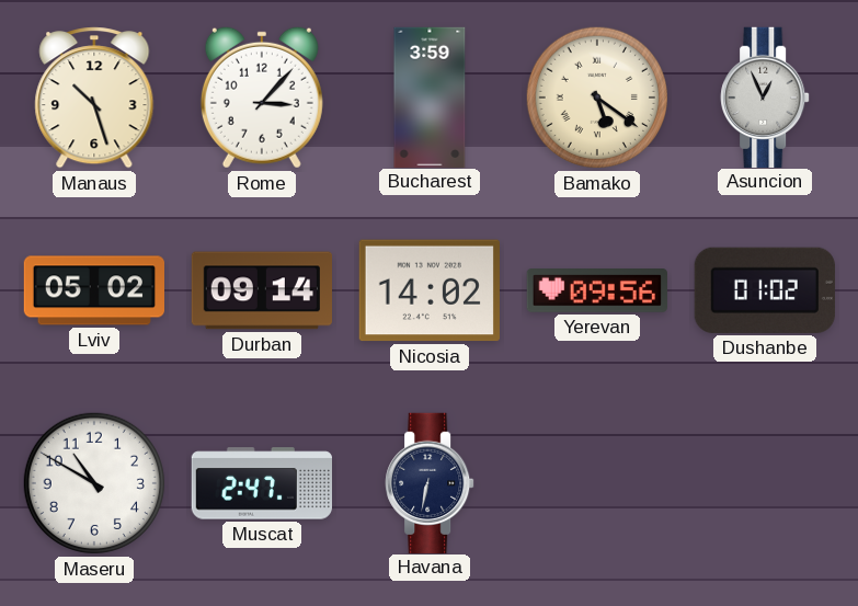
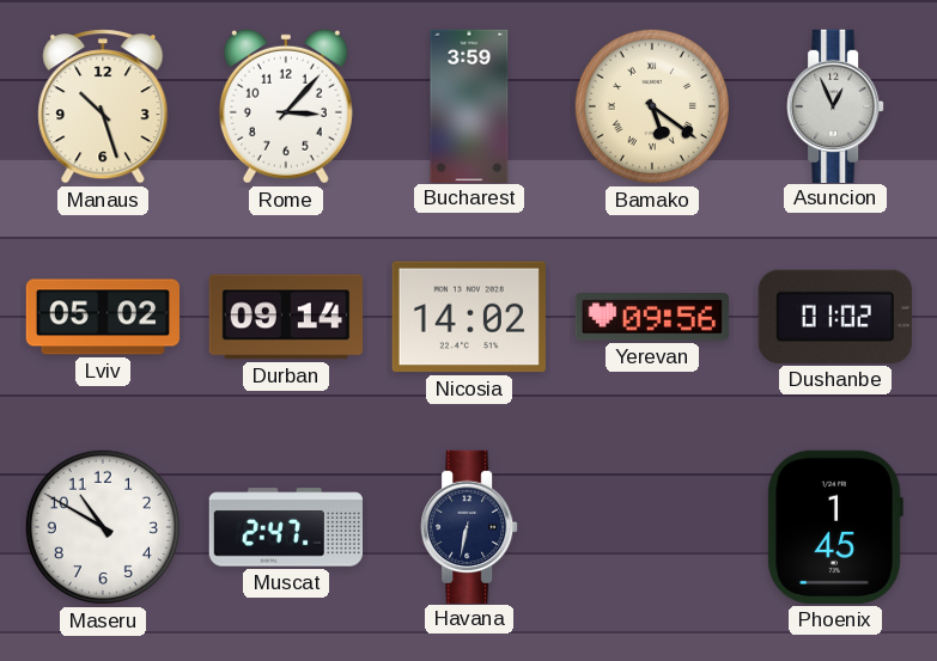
Phoenix: none -> 1:45
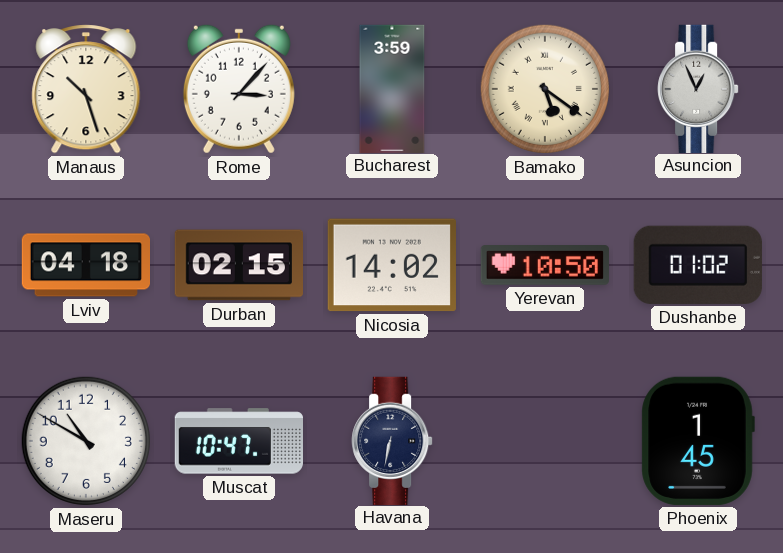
Lviv: 05:02 -> 04:18
Durban: 09:14 -> 02:15
Yerevan: 09:56 -> 10:50
Muscat: 2:47 -> 10:47
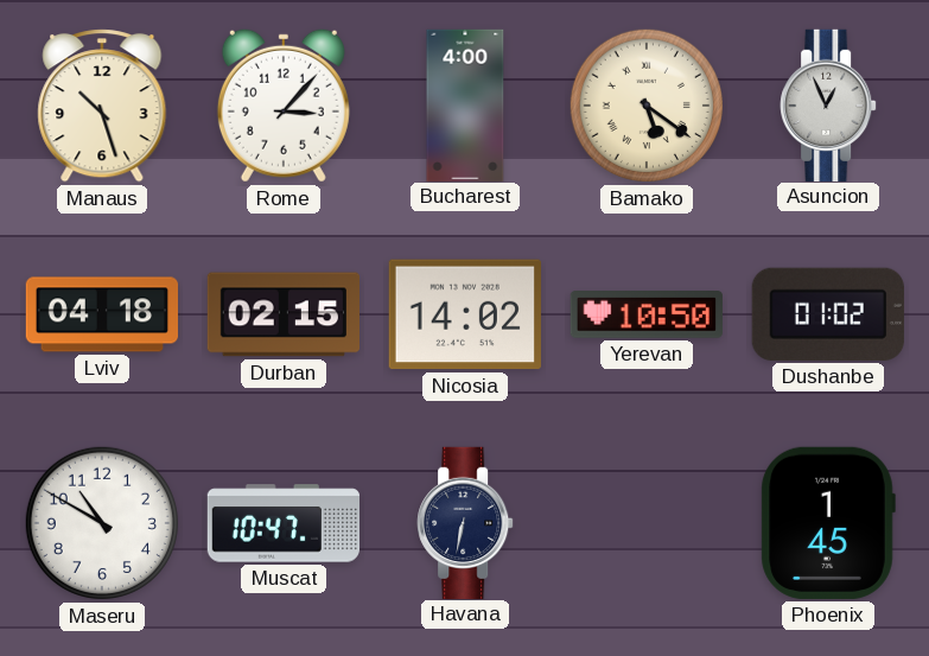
Bucharest: 3:59 -> 4:00
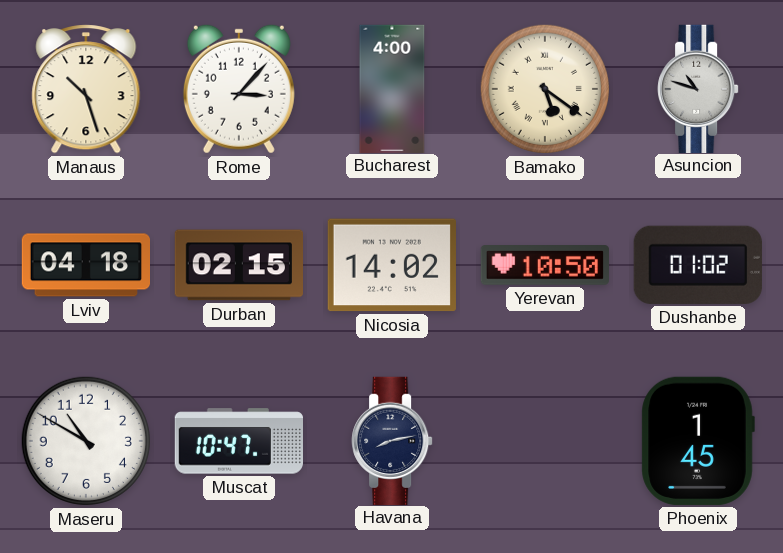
Asuncion: 12:56 -> 10:48
Havana: 6:32 -> 8:13
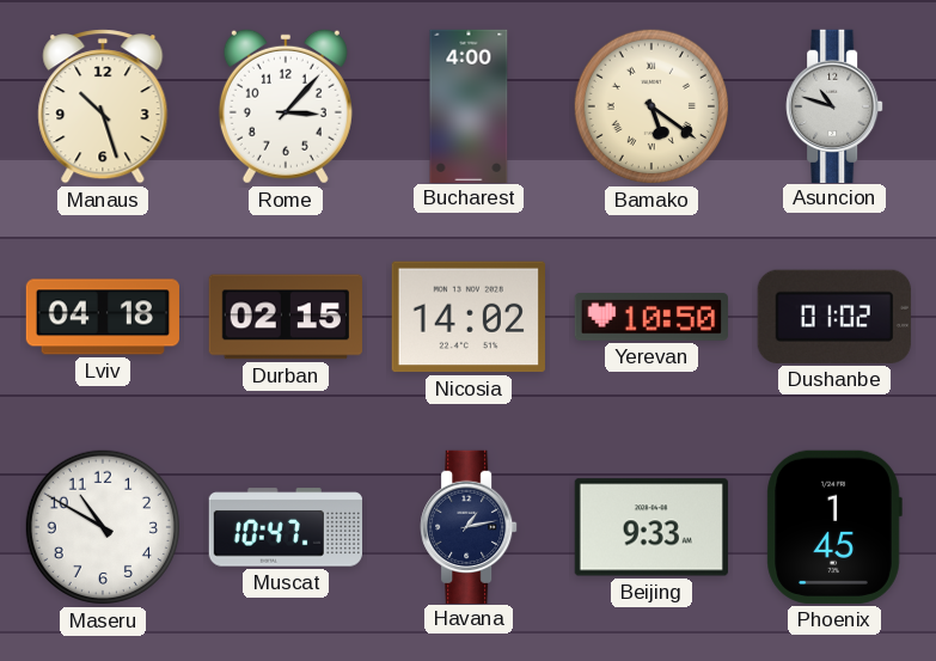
Havana: 8:13 -> 1:13
Beijing: none -> 9:33
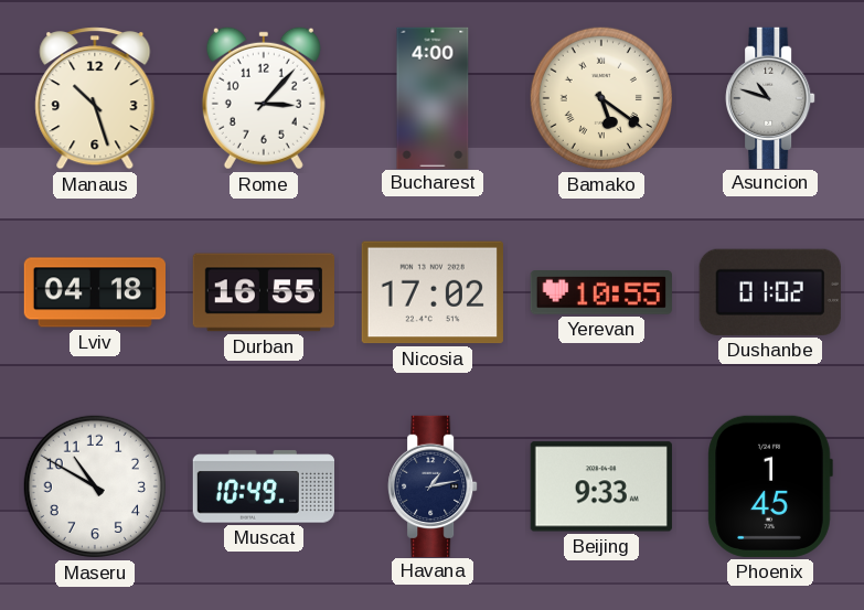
Durban: 02:15 -> 16:55
Nicosia: 14:02 -> 17:02
Yerevan: 10:50 -> 10:55
Muscat: 10:47 -> 10:49
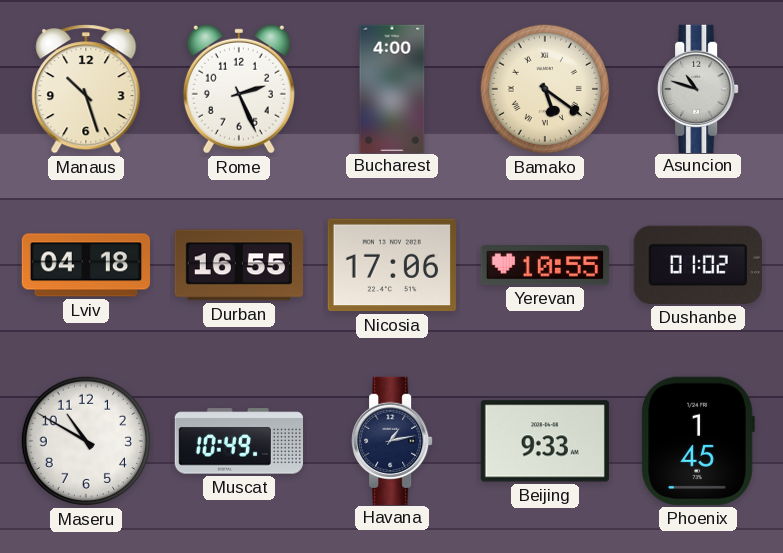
Rome: 3:07 -> 2:26
Nicosia: 17:02 -> 17:06
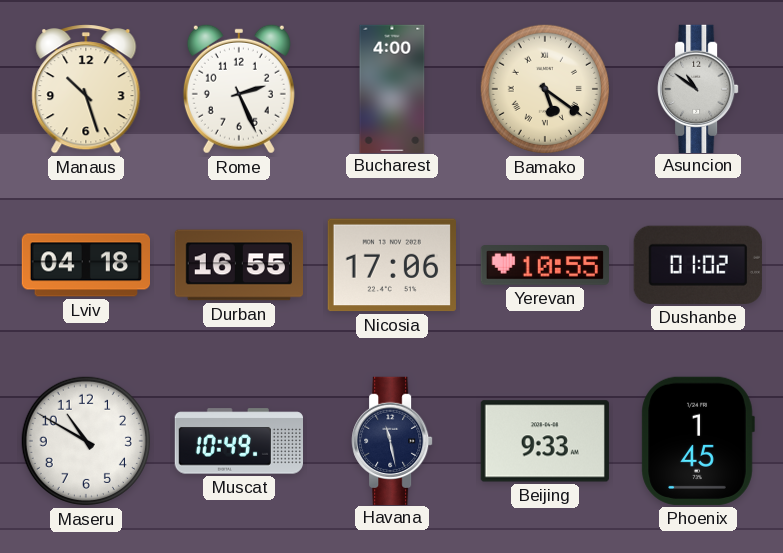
Asuncion: 10:48 -> 10:51
Havana: 1:13 -> 11:28
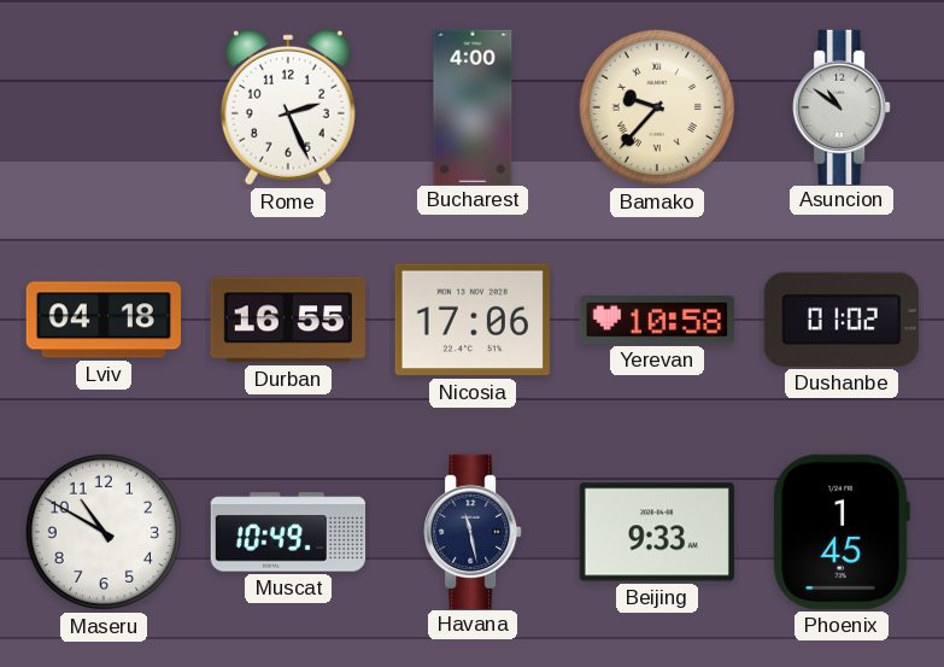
Manaus: 10:27 -> none
Bamako: 5:21 -> 9:37
Yerevan: 10:55 -> 10:58
